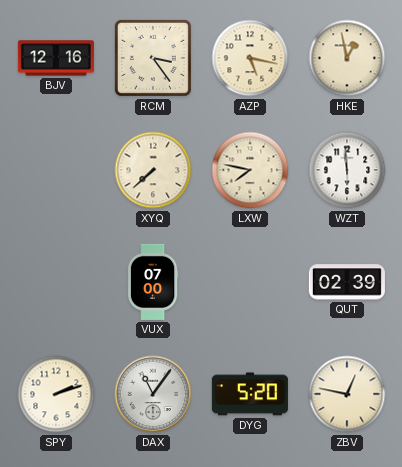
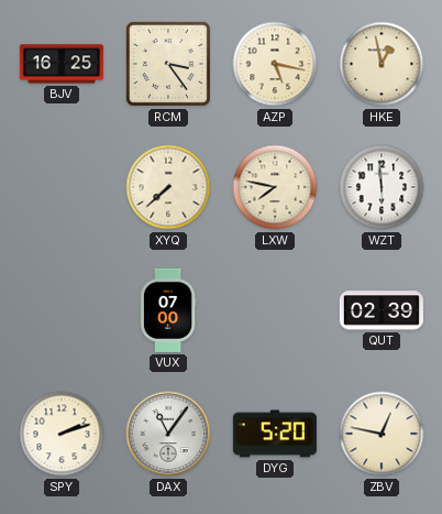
BJV: 12:16 -> 16:25
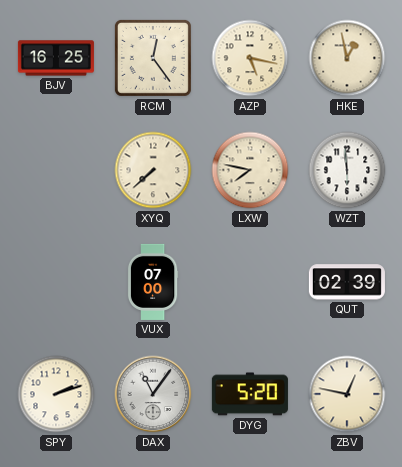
RCM: 3:24 -> 12:24
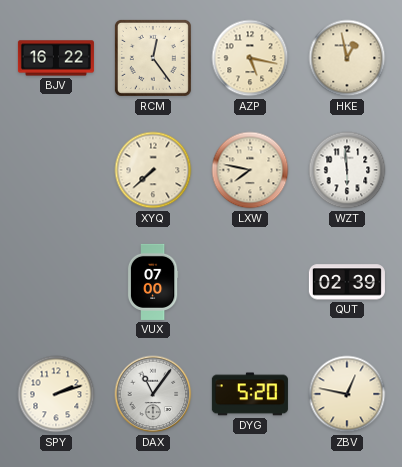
BJV: 16:25 -> 16:22
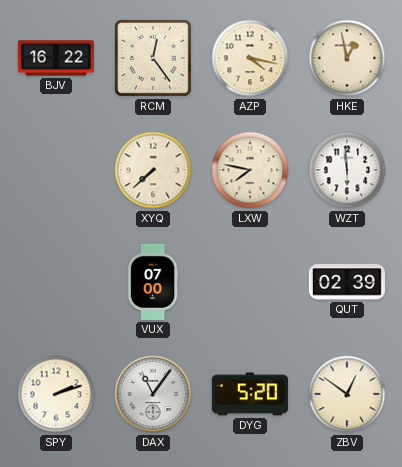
AZP: 5:17 -> 4:17
ZBV: 12:47 -> 12:51
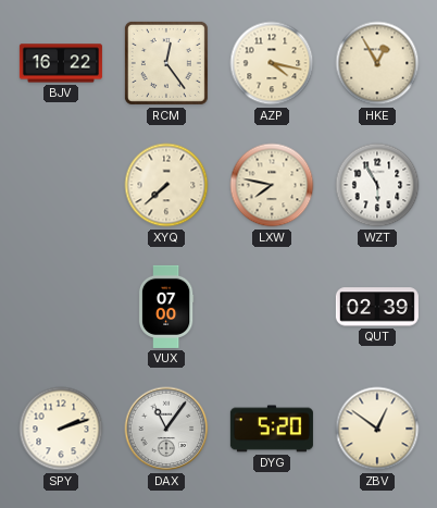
HKE: 12:58 -> 12:55
WZT: 5:59 -> 5:55
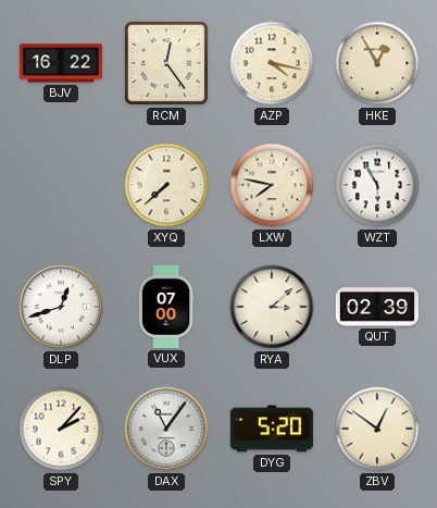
DLP: none -> 12:42
RYA: none -> 3:08
SPY: 2:12 -> 2:07
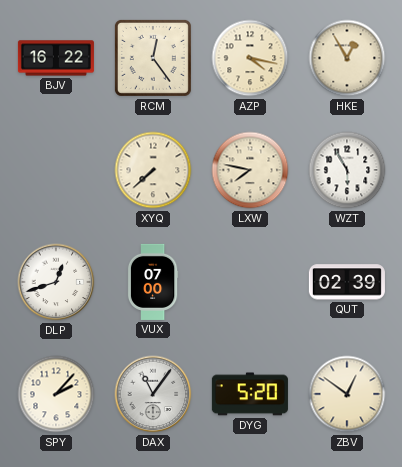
RYA: 3:08 -> none
